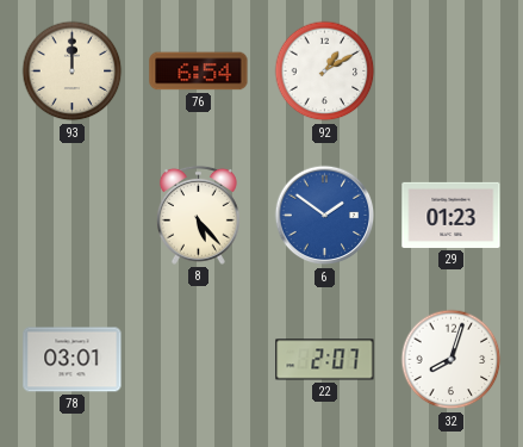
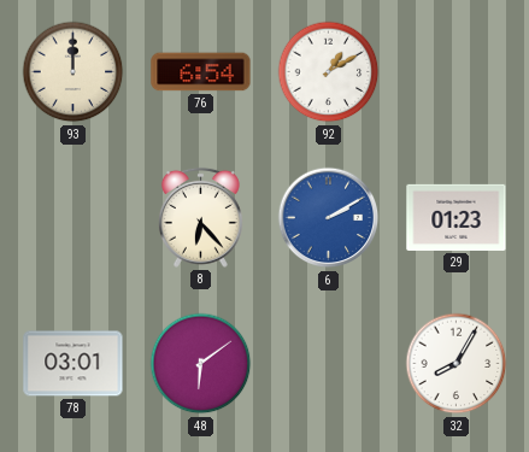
8: 5:23 -> 6:23
6: 1:51 -> 2:10
48: none -> 6:09
22: 2:07 -> none
32: 8:03 -> 8:05
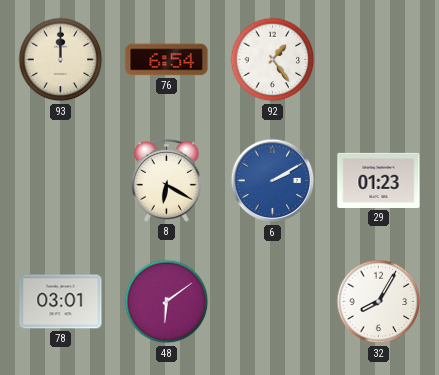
92: 1:10 -> 1:24
8: 6:23 -> 6:20
